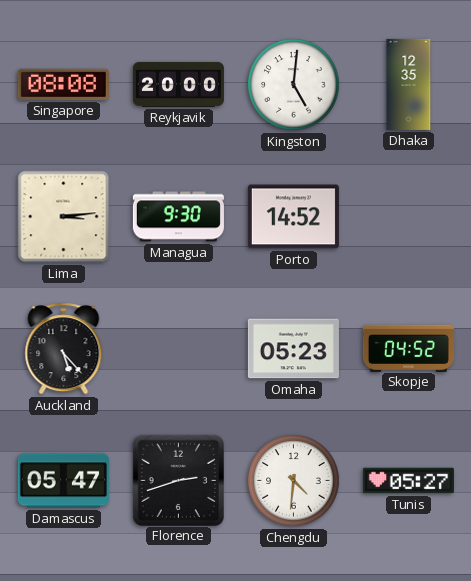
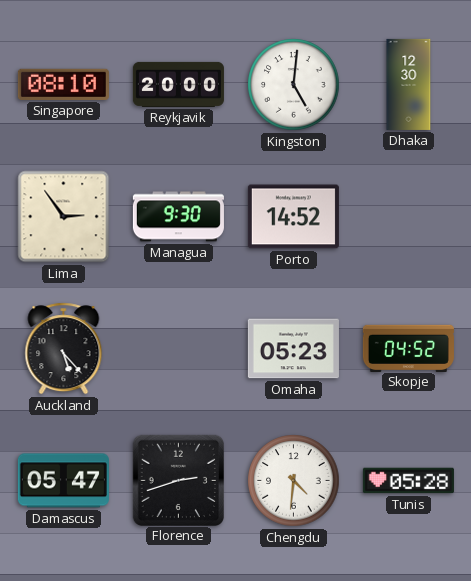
Singapore: 08:08 -> 08:10
Dhaka: 12:35 -> 12:30
Lima: 3:14 -> 2:54
Tunis: 05:27 -> 05:28
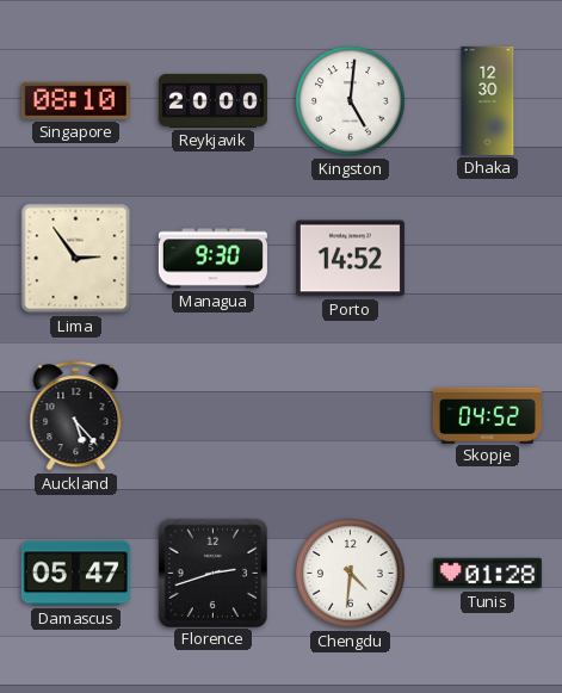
Omaha: 05:23 -> none
Tunis: 05:28 -> 01:28
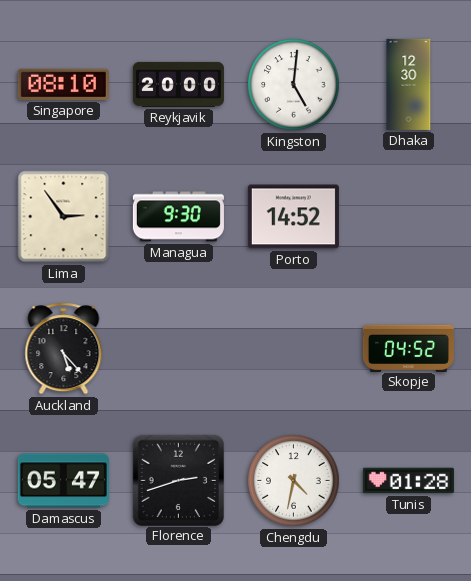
Chengdu: 4:31 -> 4:32
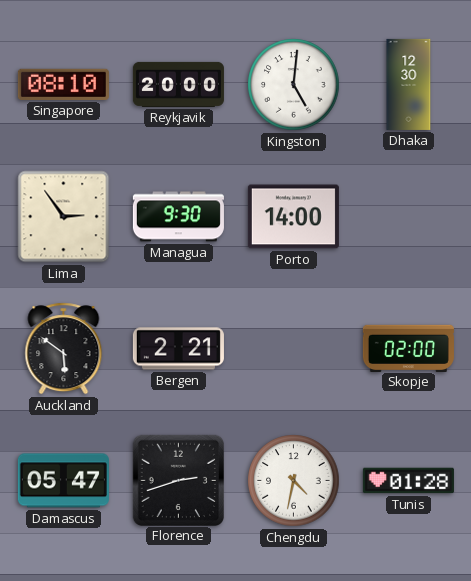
Porto: 14:52 -> 14:00
Auckland: 5:23 -> 5:51
Bergen: none -> 2:21
Skopje: 04:52 -> 02:00
